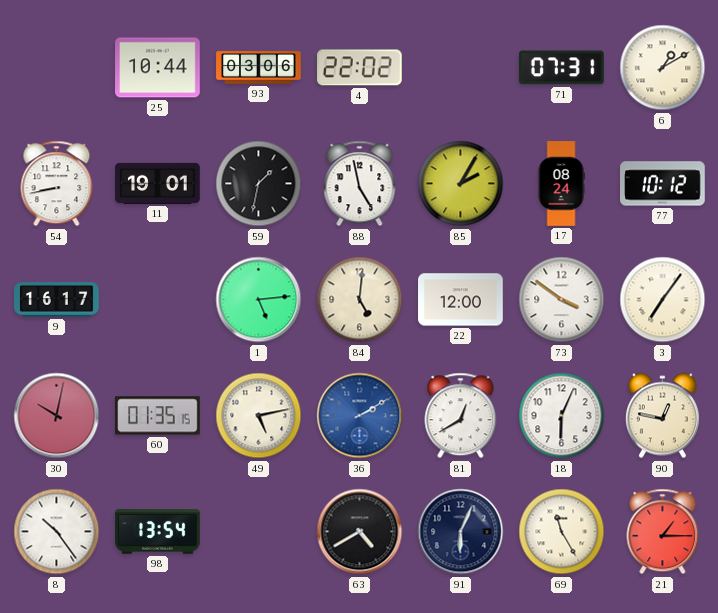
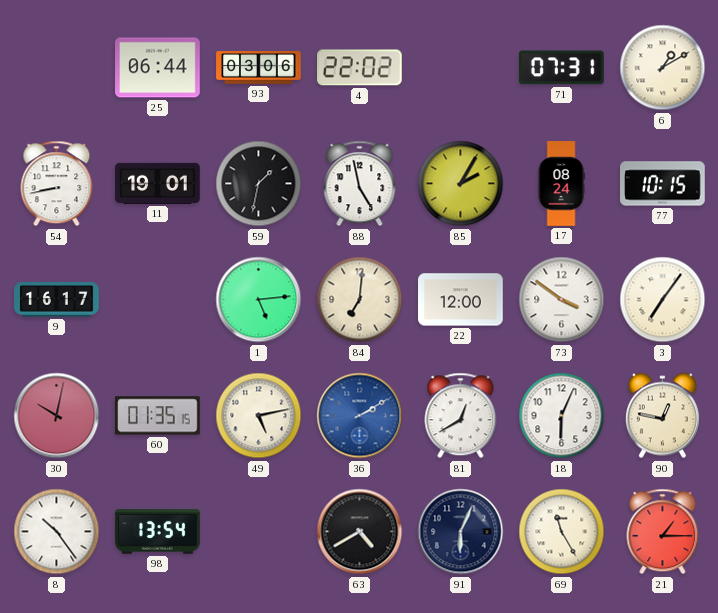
25: 10:44 -> 06:44
77: 10:12 -> 10:15
84: 5:01 -> 7:01
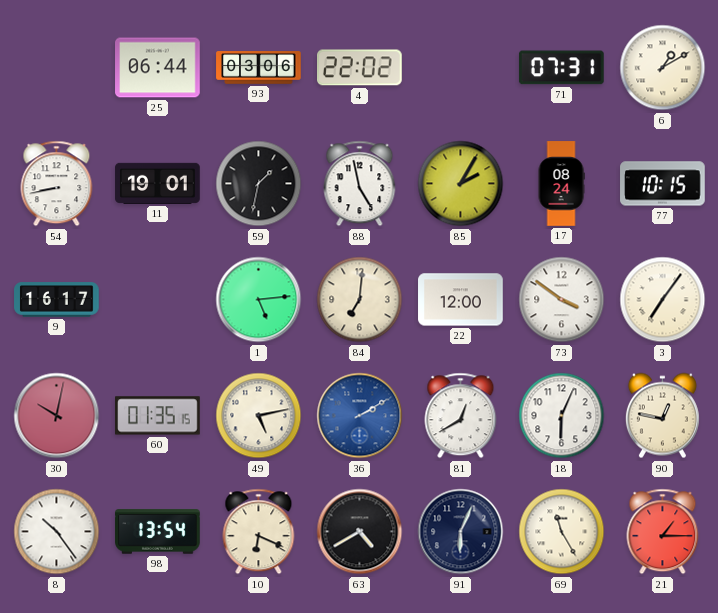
10: none -> 6:19
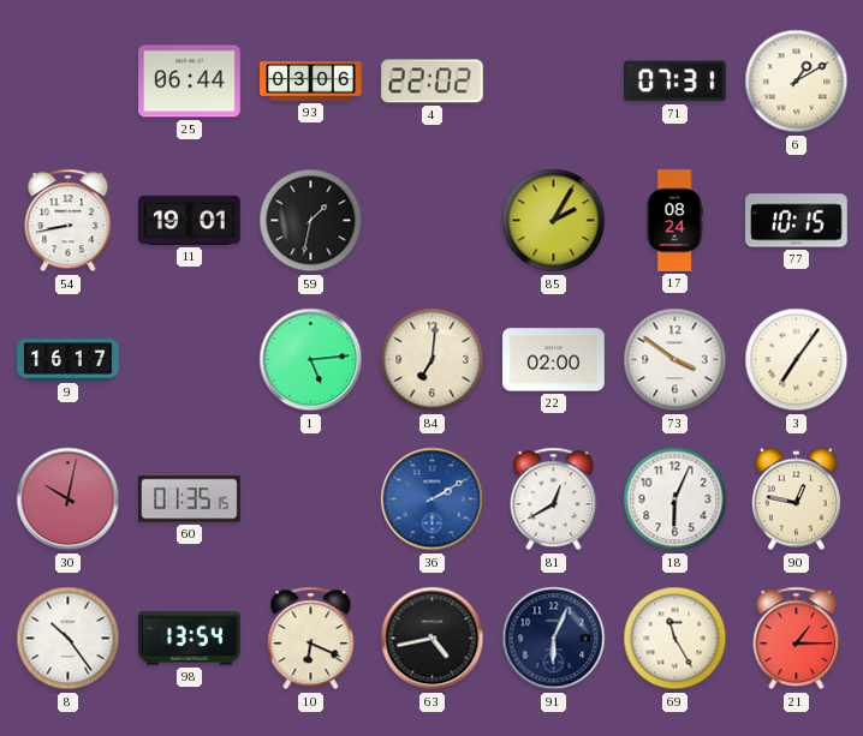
88: 4:58 -> none
22: 12:00 -> 02:00
49: 5:13 -> none
63: 4:40 -> 4:43
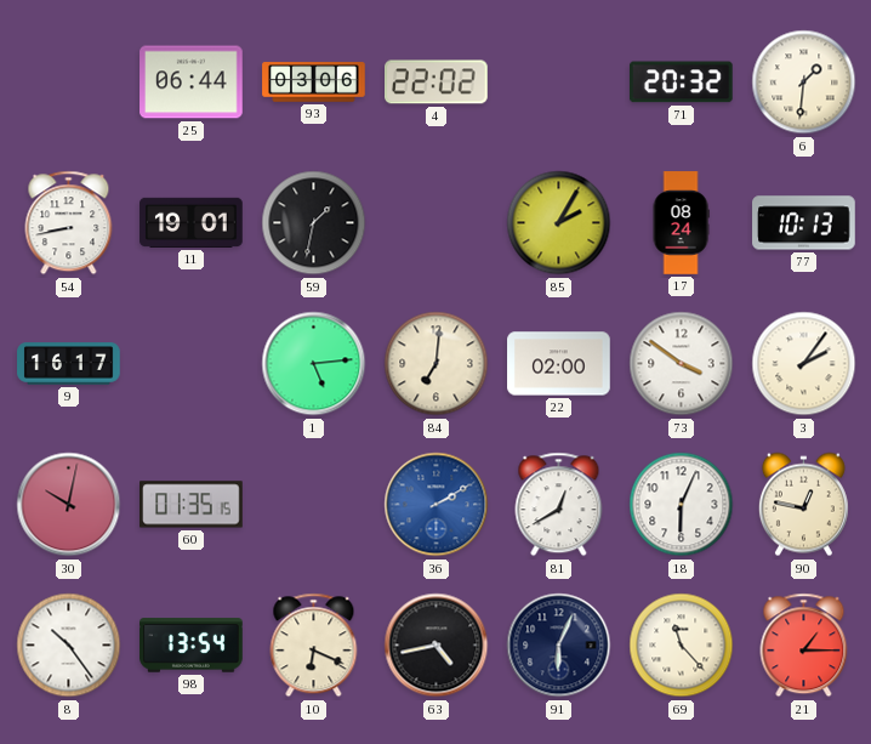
71: 07:31 -> 20:32
6: 1:10 -> 1:31
77: 10:15 -> 10:13
3: 7:06 -> 2:06
69: 11:25 -> 11:23
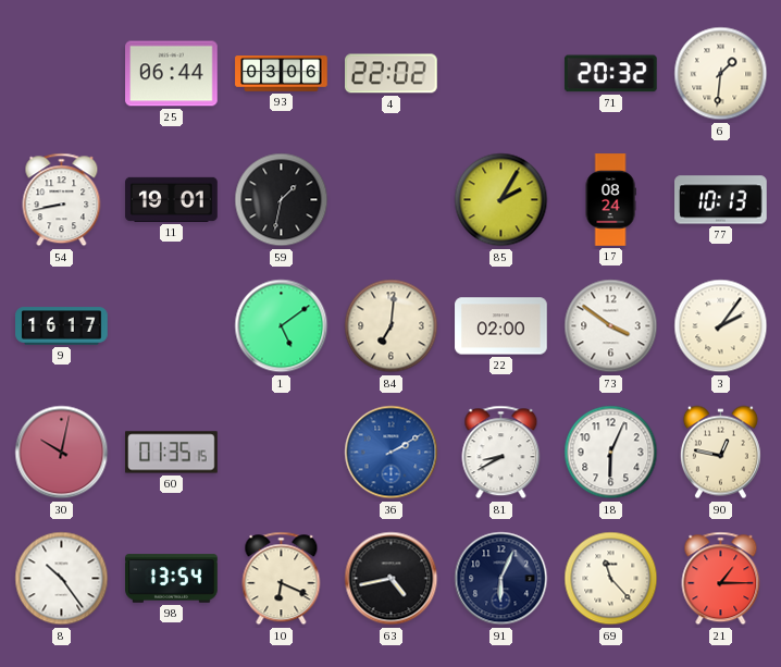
1: 5:14 -> 5:09
81: 12:40 -> 8:40
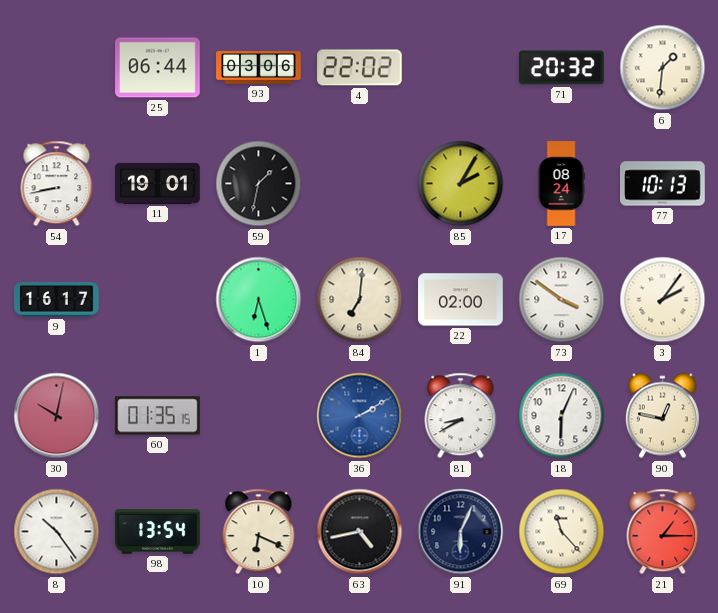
1: 5:09 -> 6:27
